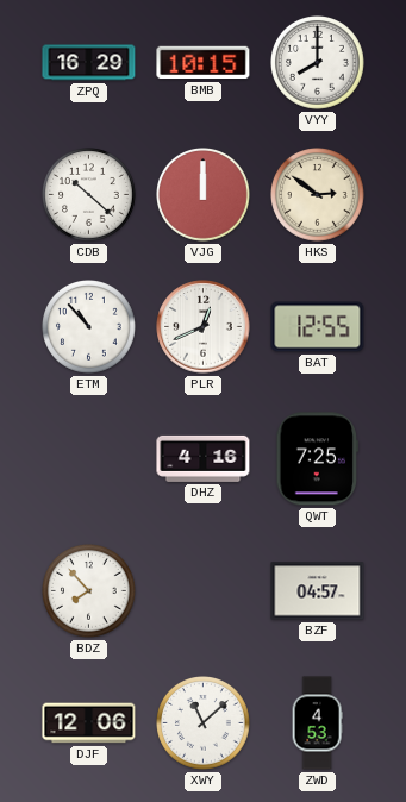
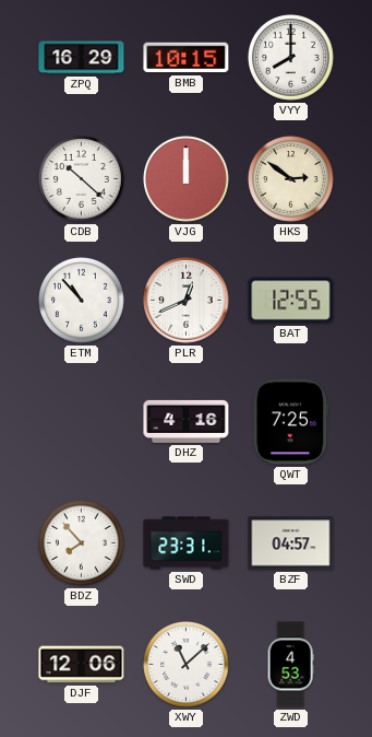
SWD: none -> 23:31
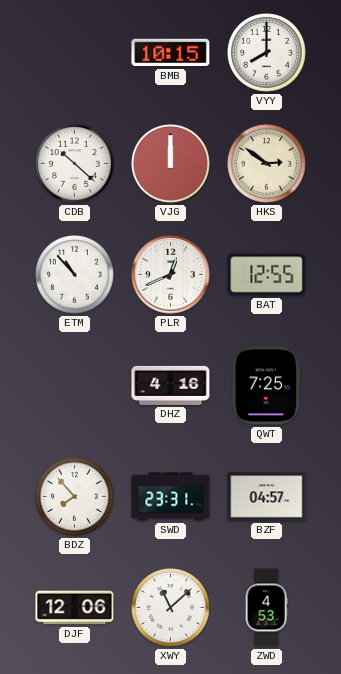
ZPQ: 16:29 -> none
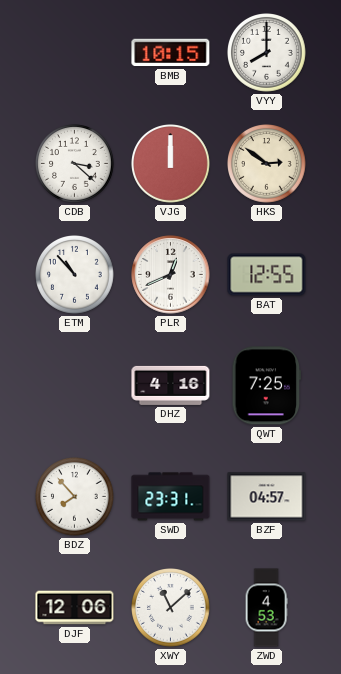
CDB: 10:22 -> 3:22
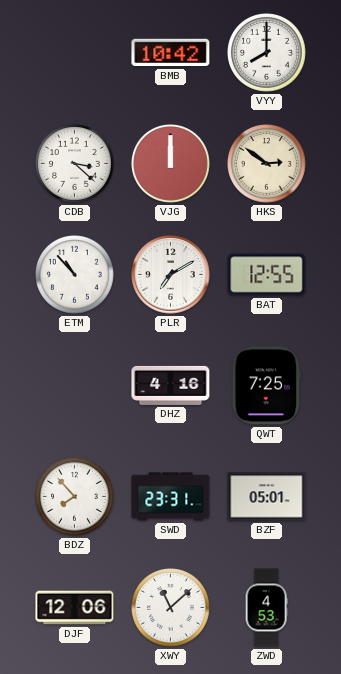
BMB: 10:15 -> 10:42
PLR: 12:41 -> 7:10
BZF: 04:57 -> 05:01
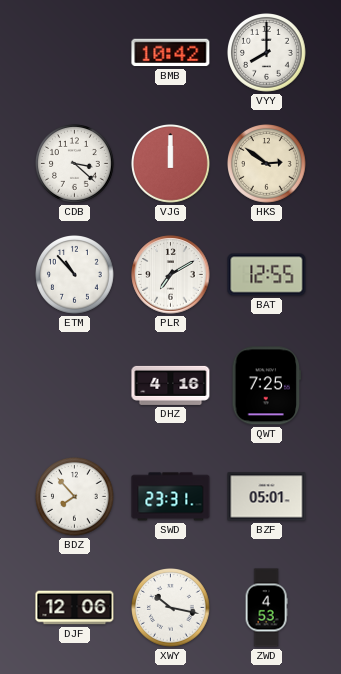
XWY: 11:08 -> 10:17
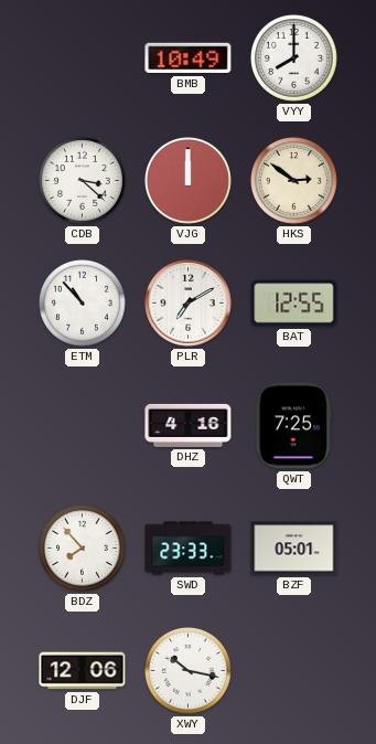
BMB: 10:42 -> 10:49
SWD: 23:31 -> 23:33
ZWD: 4:53 -> none
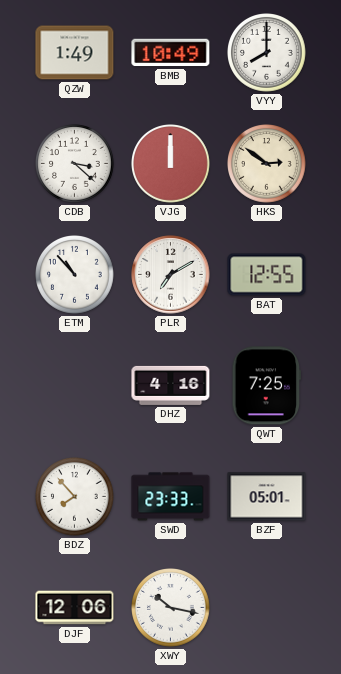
QZW: none -> 1:49
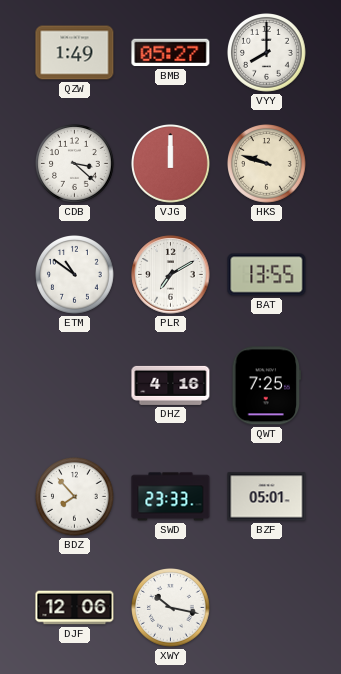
BMB: 10:49 -> 05:27
HKS: 2:51 -> 9:48
ETM: 10:53 -> 10:51
BAT: 12:55 -> 13:55
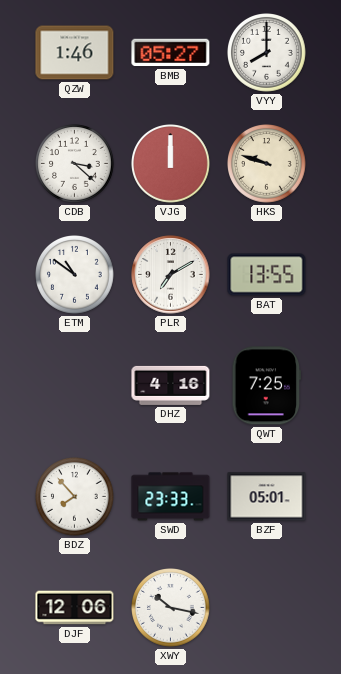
QZW: 1:49 -> 1:46
